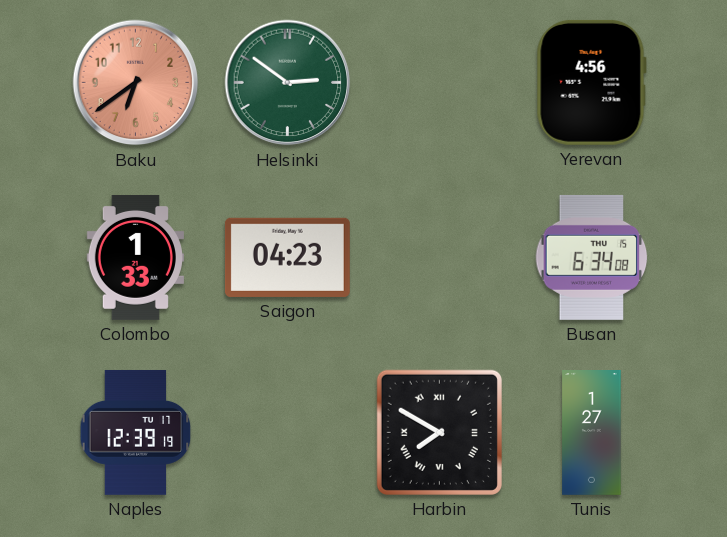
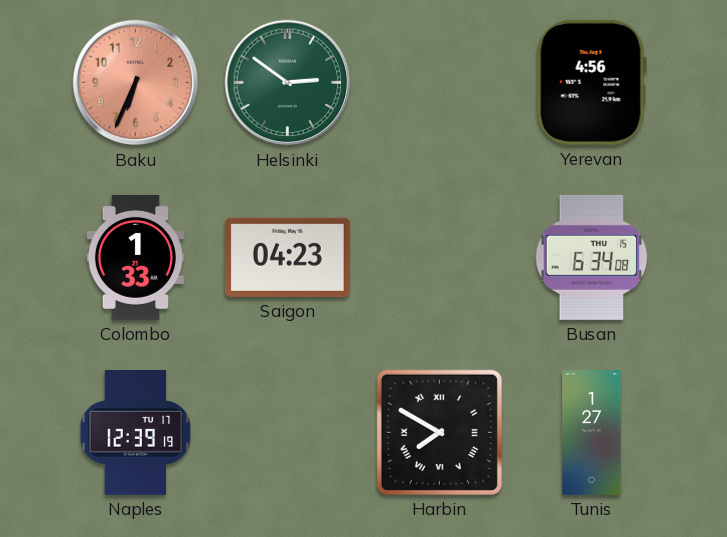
Baku: 6:39 -> 6:34
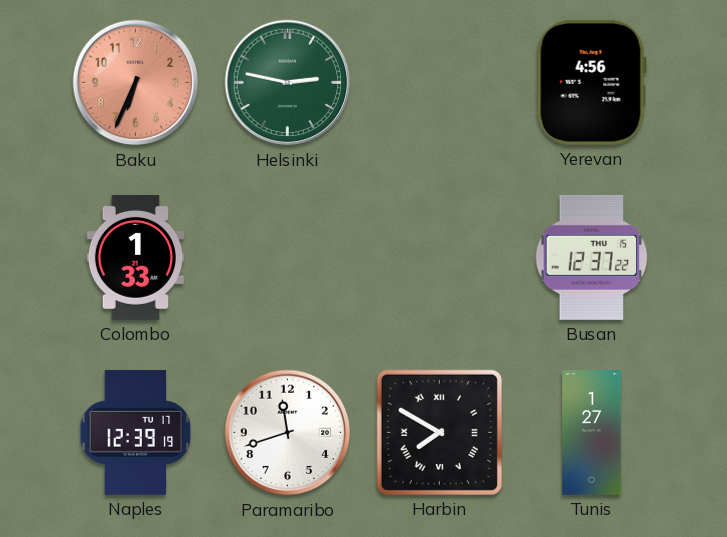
Helsinki: 2:51 -> 2:47
Saigon: 04:23 -> none
Busan: 6:34 -> 12:37
Paramaribo: none -> 11:42
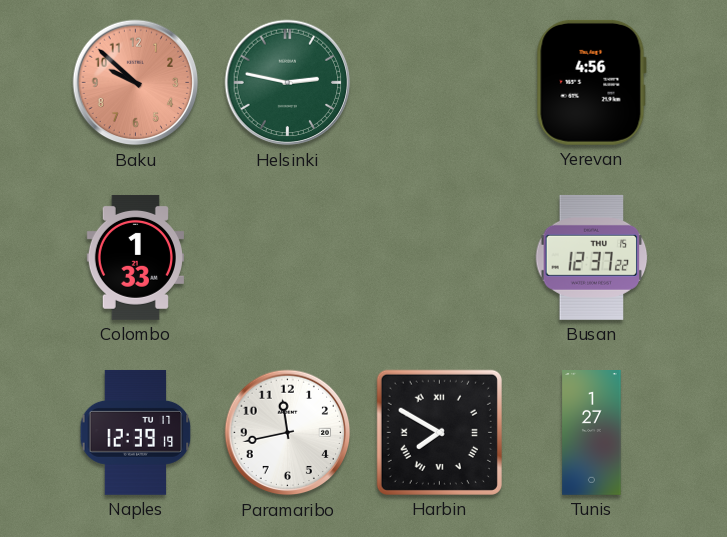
Baku: 6:34 -> 9:52
Paramaribo: 11:42 -> 11:43
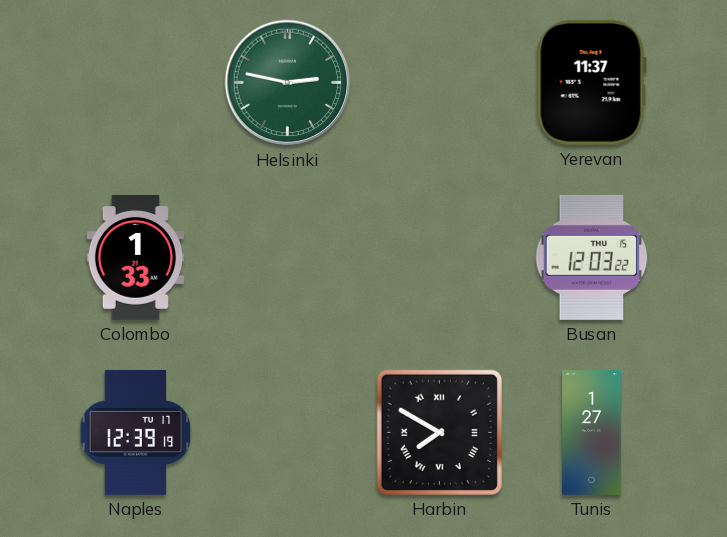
Baku: 9:52 -> none
Yerevan: 4:56 -> 11:37
Busan: 12:37 -> 12:03
Paramaribo: 11:43 -> none
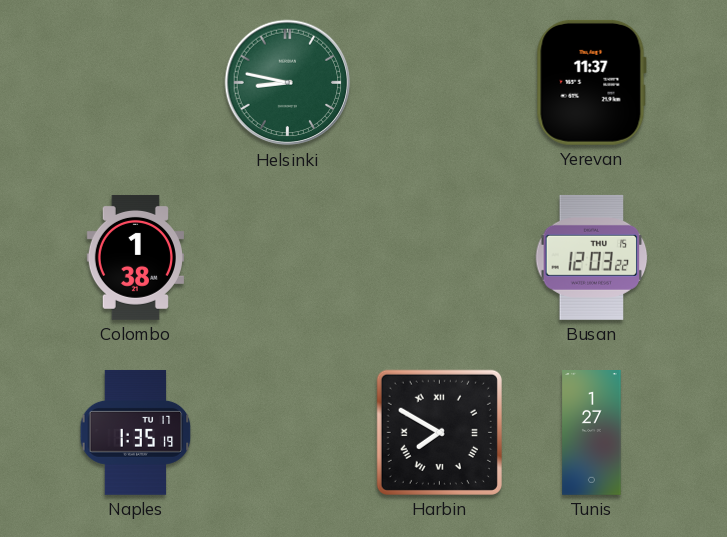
Helsinki: 2:47 -> 8:47
Colombo: 1:33 -> 1:38
Naples: 12:39 -> 1:35
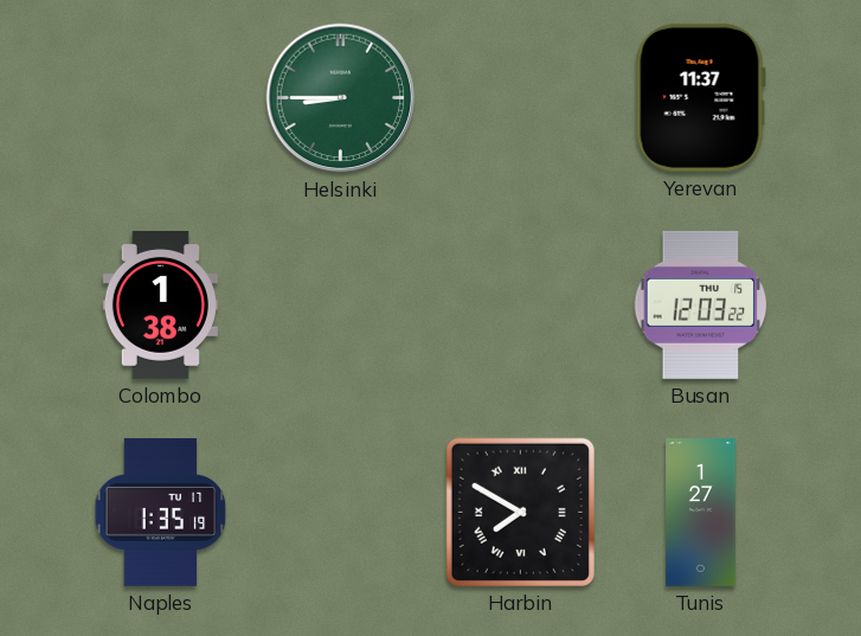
Helsinki: 8:47 -> 8:45
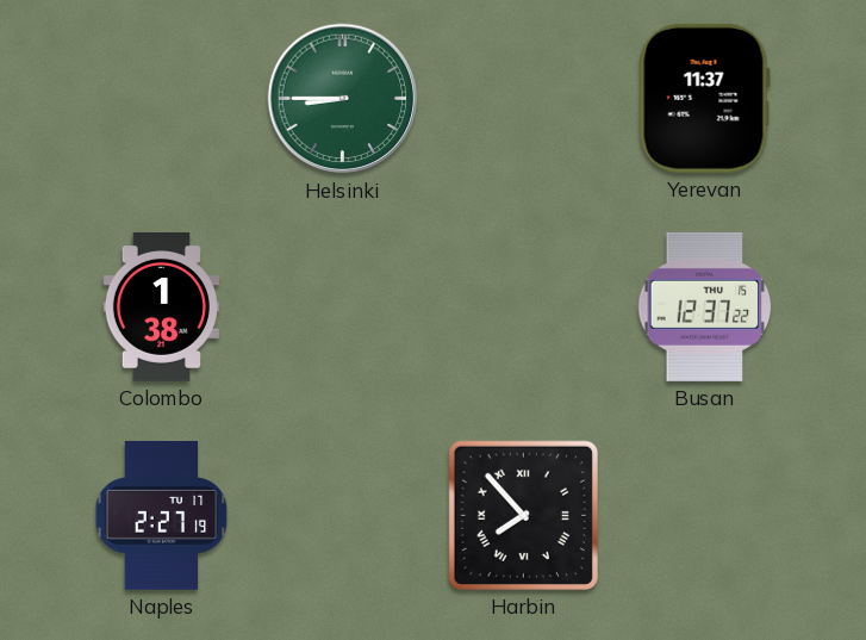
Busan: 12:03 -> 12:37
Naples: 1:35 -> 2:27
Harbin: 7:50 -> 7:53
Tunis: 1:27 -> none
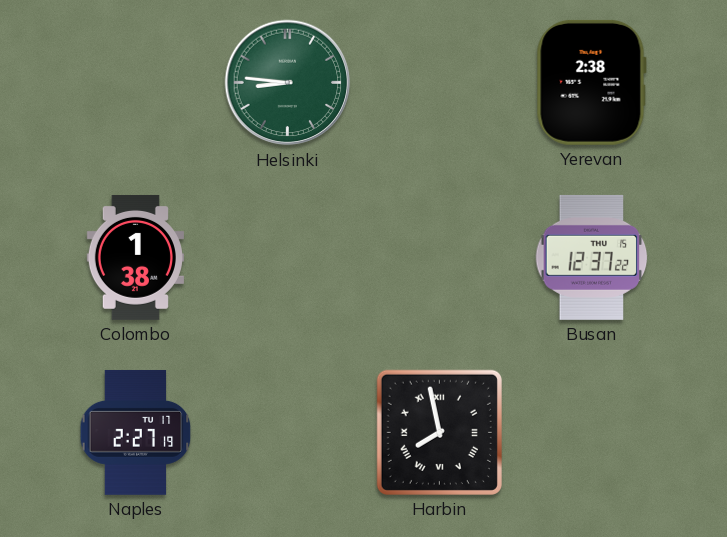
Helsinki: 8:45 -> 8:46
Yerevan: 11:37 -> 2:38
Harbin: 7:53 -> 7:58
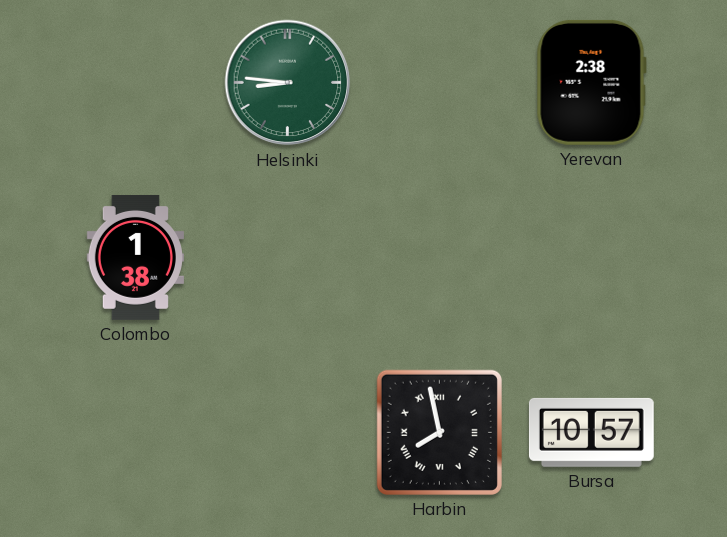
Busan: 12:37 -> none
Naples: 2:27 -> none
Bursa: none -> 10:57
